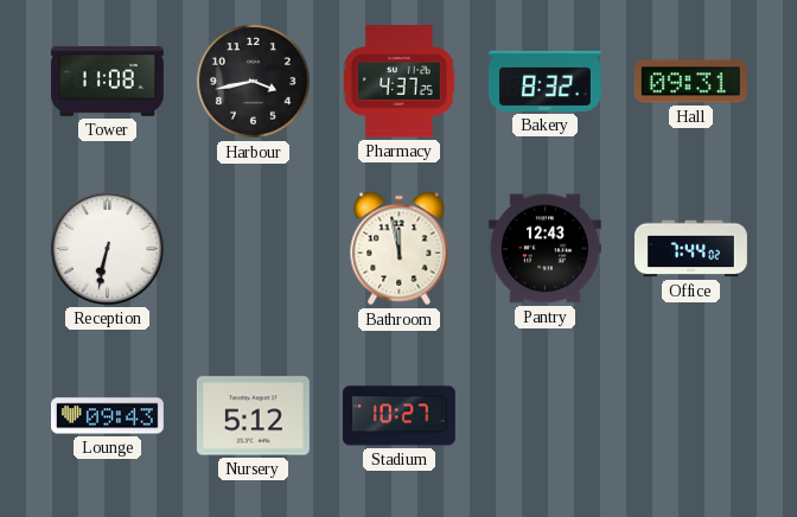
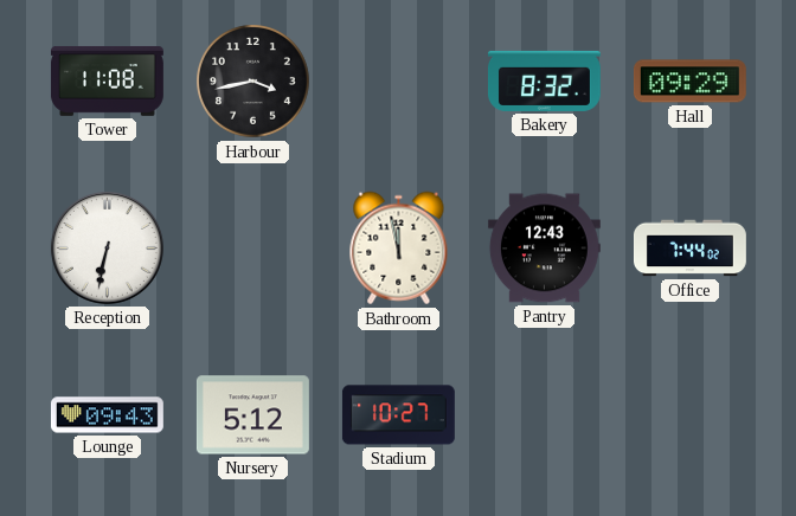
Pharmacy: 4:37 -> none
Hall: 09:31 -> 09:29
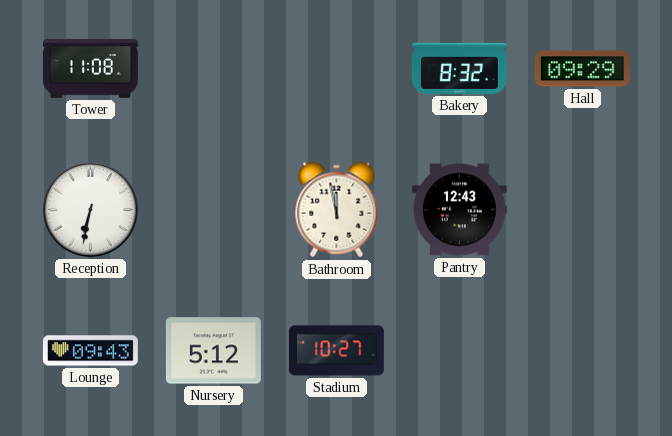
Harbour: 3:43 -> none
Office: 7:44 -> none
